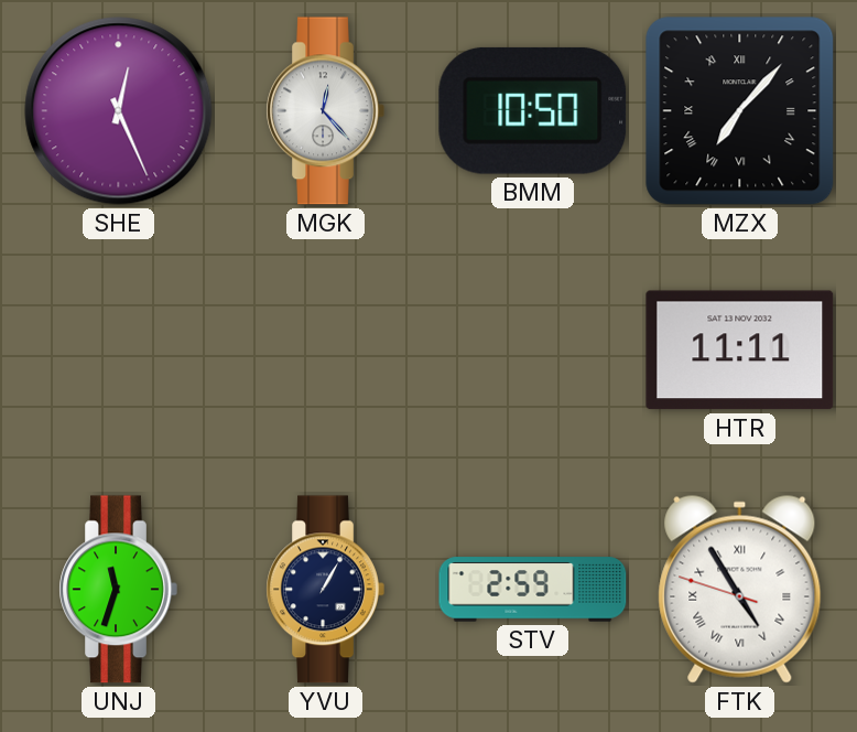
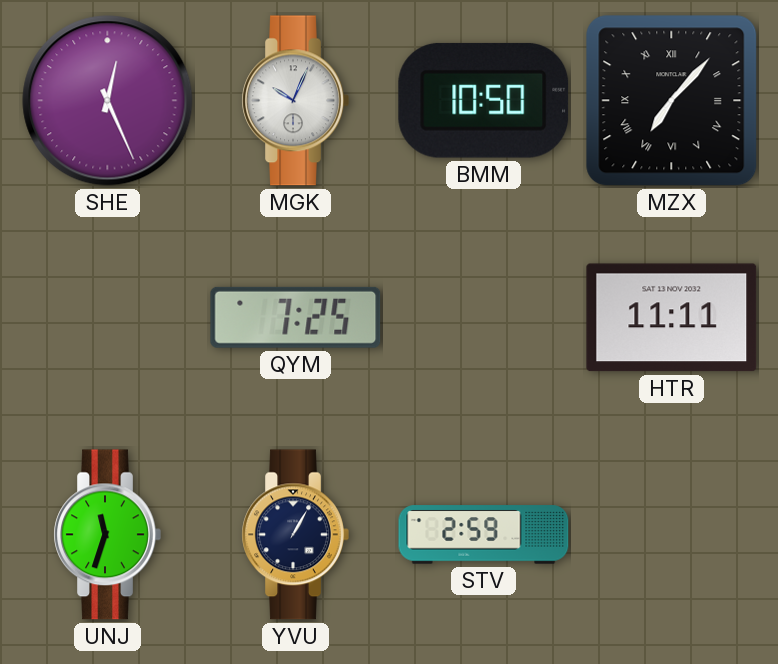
MGK: 12:23 -> 10:04
QYM: none -> 7:25
FTK: 4:54 -> none
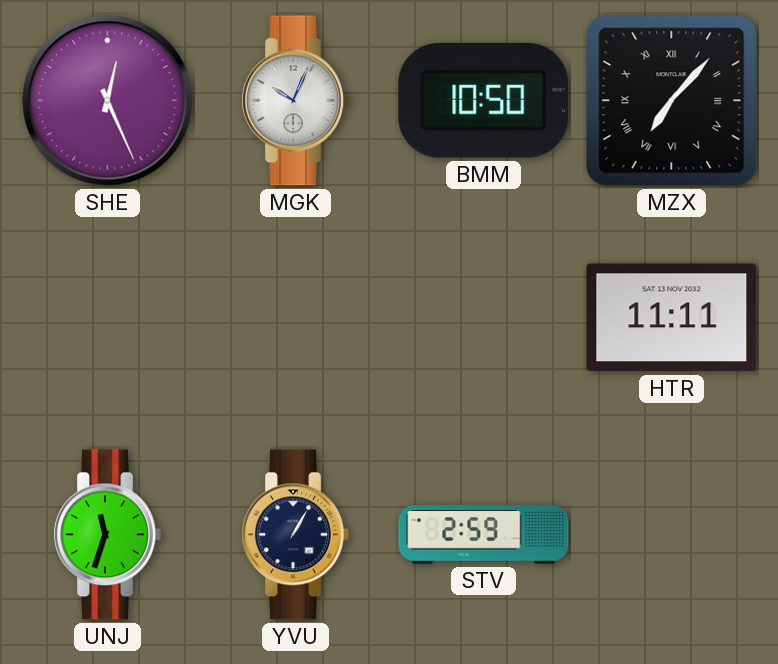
QYM: 7:25 -> none
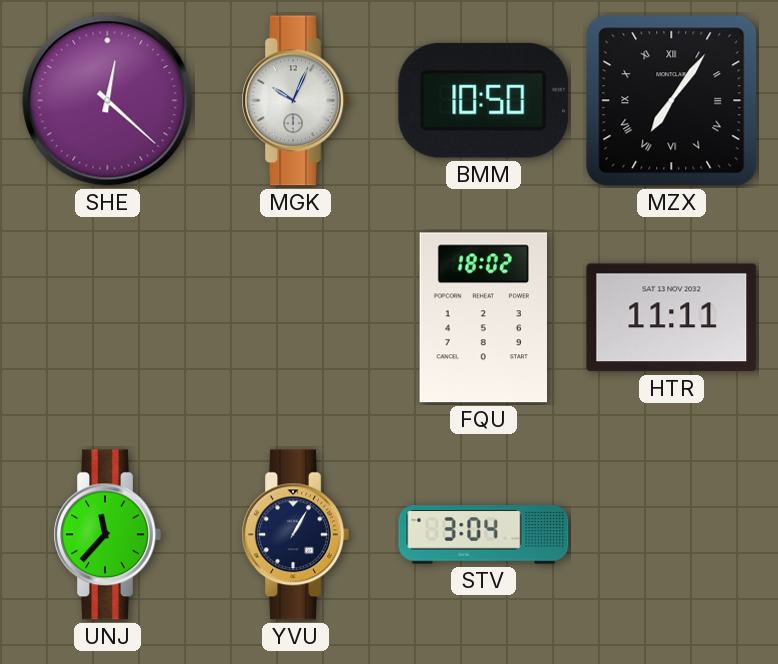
SHE: 12:26 -> 12:22
MZX: 7:07 -> 7:06
FQU: none -> 18:02
UNJ: 11:33 -> 11:37
STV: 2:59 -> 3:04
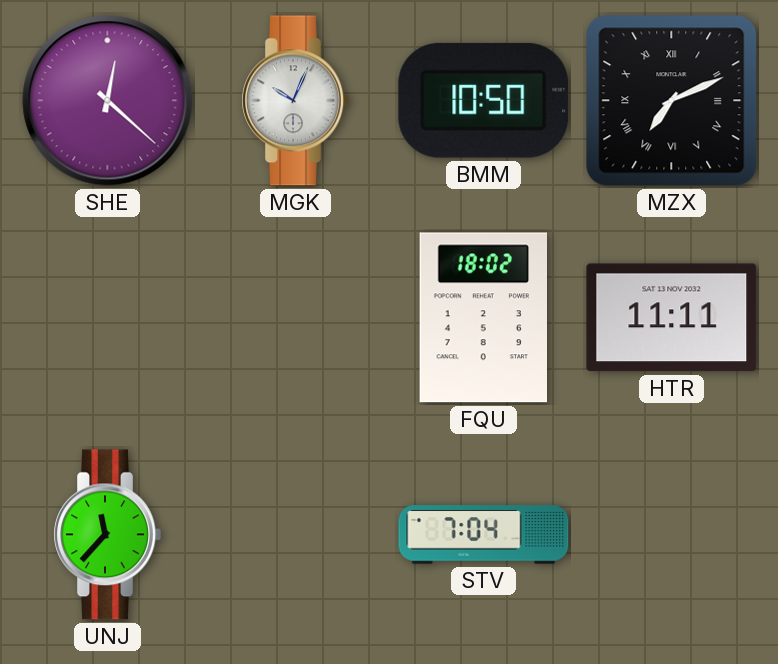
MZX: 7:06 -> 7:11
YVU: 1:05 -> none
STV: 3:04 -> 7:04
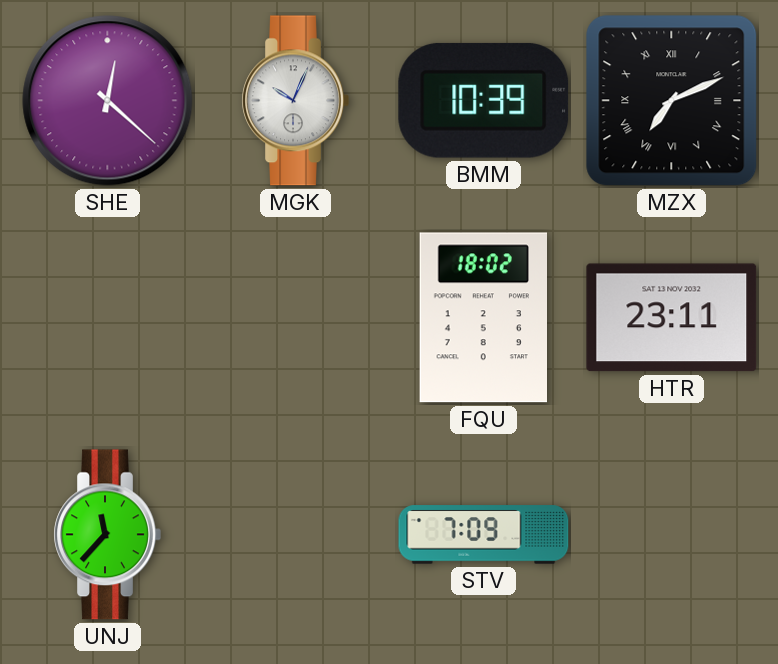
BMM: 10:50 -> 10:39
HTR: 11:11 -> 23:11
STV: 7:04 -> 7:09
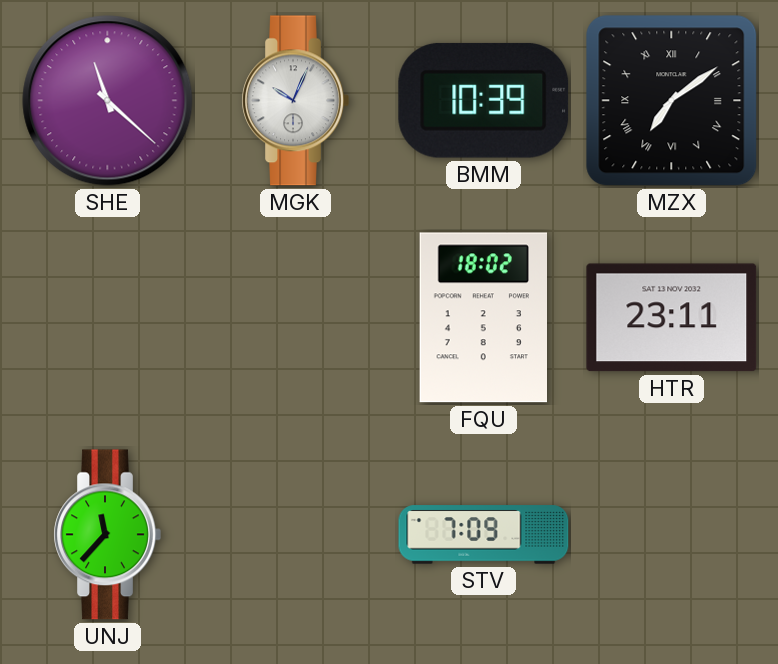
SHE: 12:22 -> 11:22
MZX: 7:11 -> 7:09
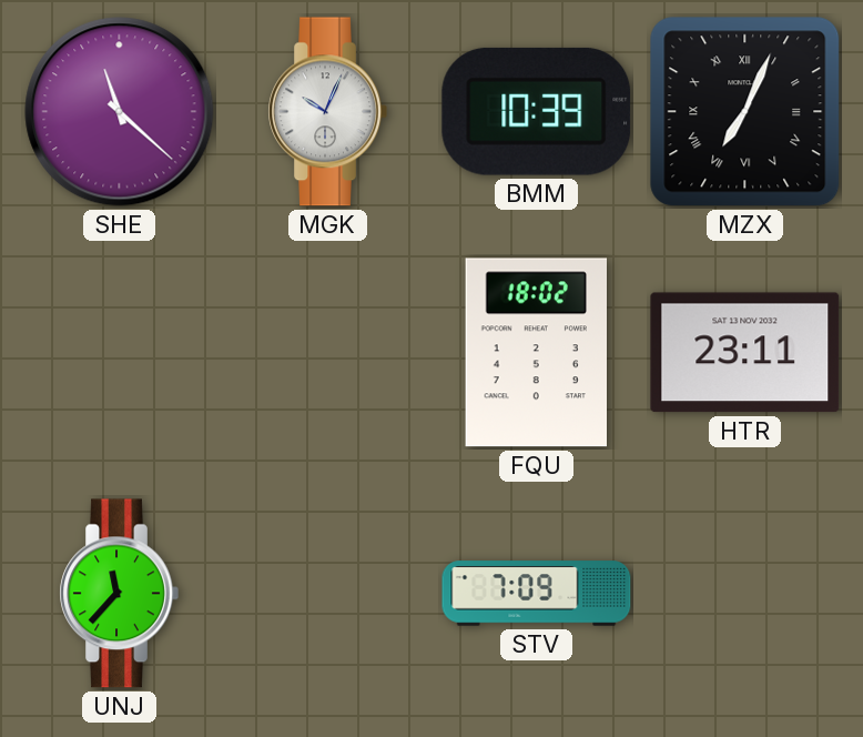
MZX: 7:09 -> 7:04
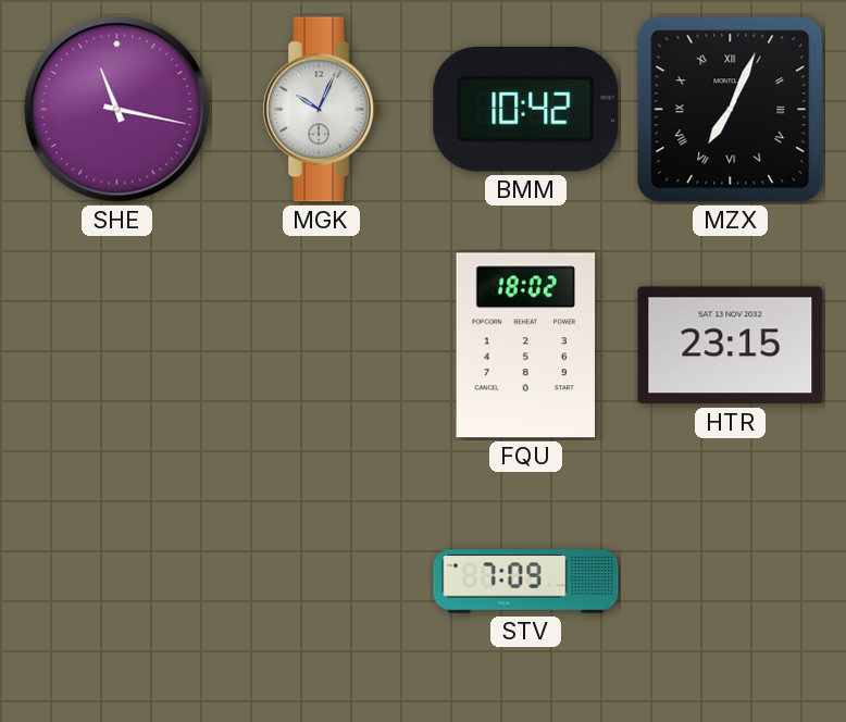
SHE: 11:22 -> 11:17
BMM: 10:39 -> 10:42
HTR: 23:11 -> 23:15
UNJ: 11:37 -> none
